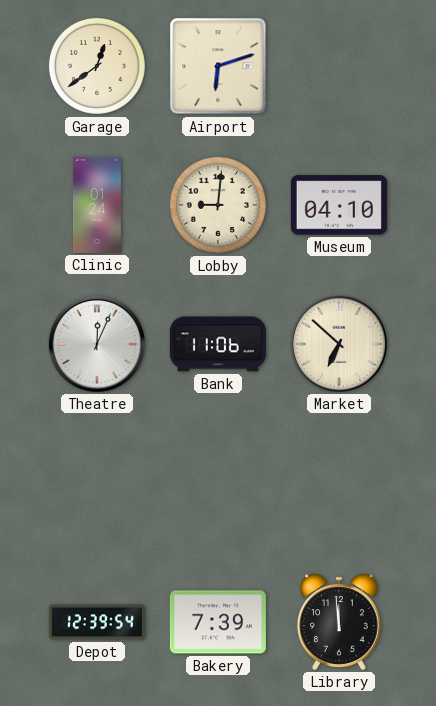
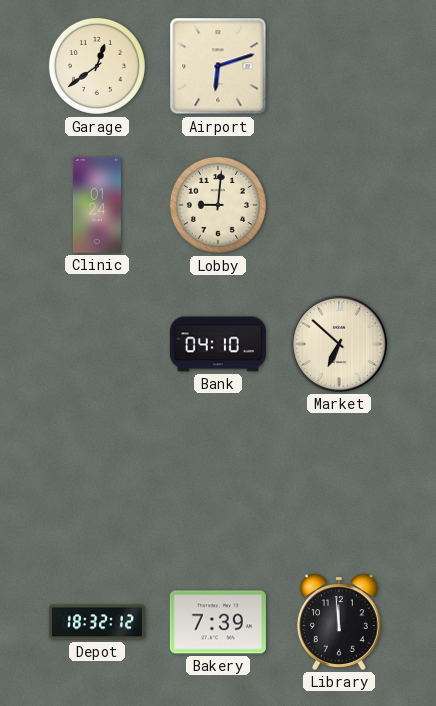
Museum: 04:10 -> none
Theatre: 12:04 -> none
Bank: 11:06 -> 04:10
Depot: 12:39 -> 18:32
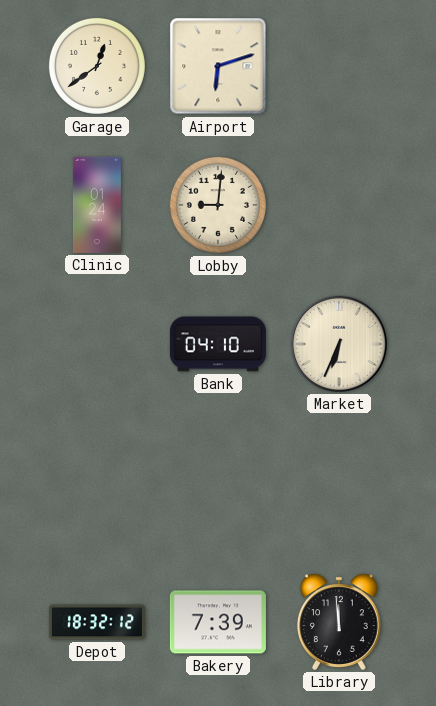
Market: 6:52 -> 6:34
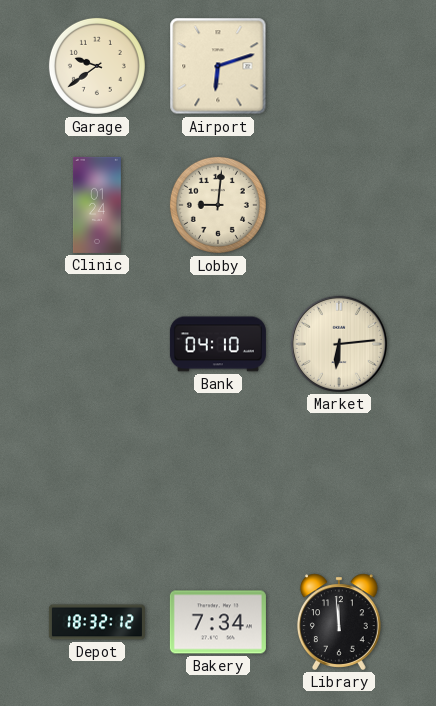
Garage: 12:39 -> 9:39
Market: 6:34 -> 6:14
Bakery: 7:39 -> 7:34
